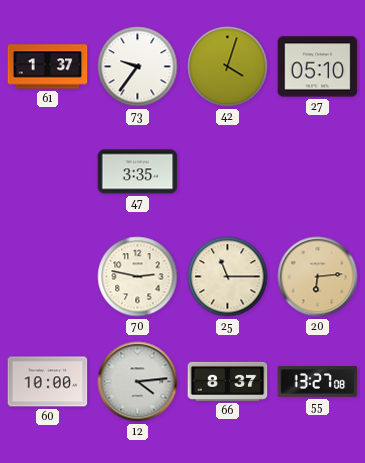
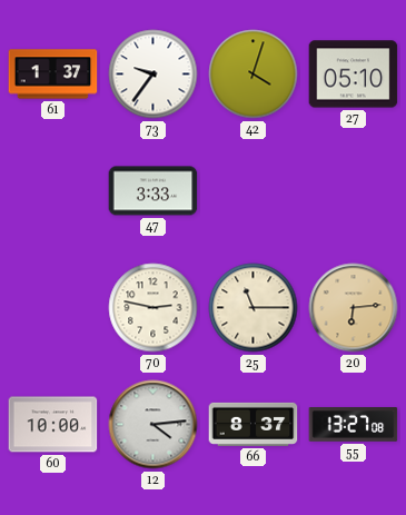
47: 3:35 -> 3:33
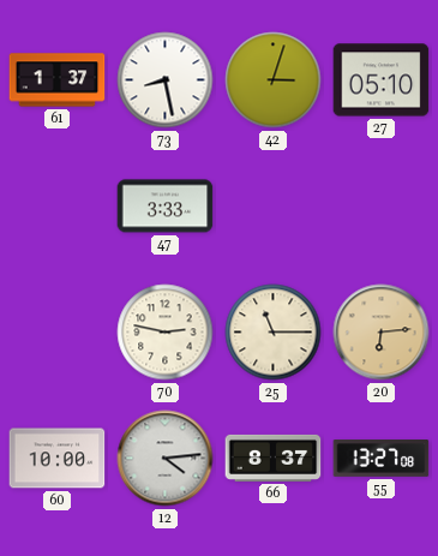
73: 9:36 -> 8:28
42: 4:03 -> 3:03
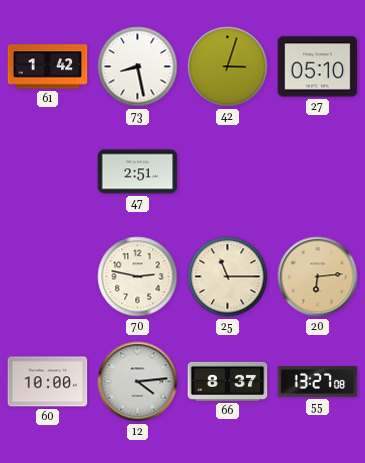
61: 1:37 -> 1:42
47: 3:33 -> 2:51
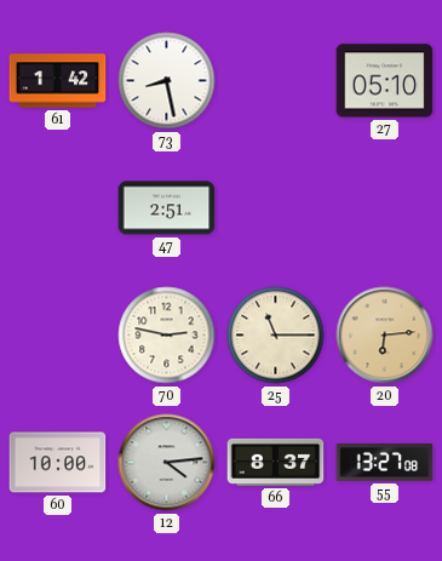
42: 3:03 -> none
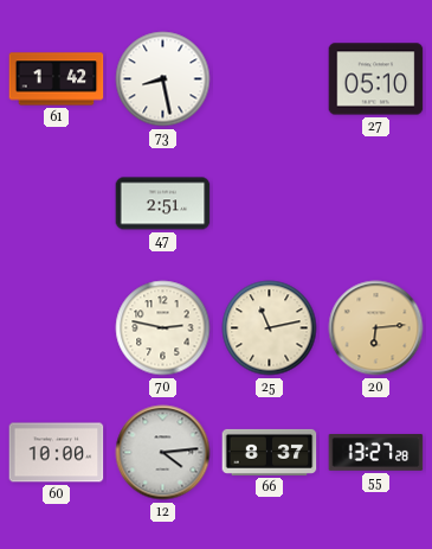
25: 11:15 -> 11:13
55: 13:27:08 -> 13:27:28
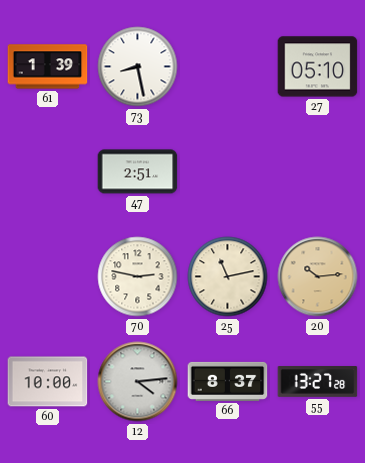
61: 1:42 -> 1:39
20: 6:14 -> 10:14
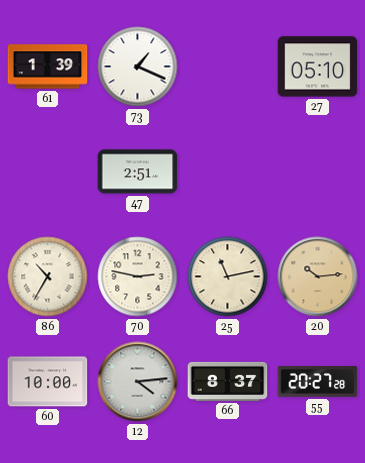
73: 8:28 -> 1:19
86: none -> 10:35
55: 13:27 -> 20:27
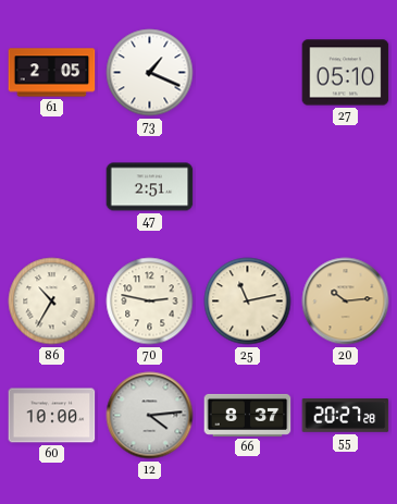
61: 1:39 -> 2:05
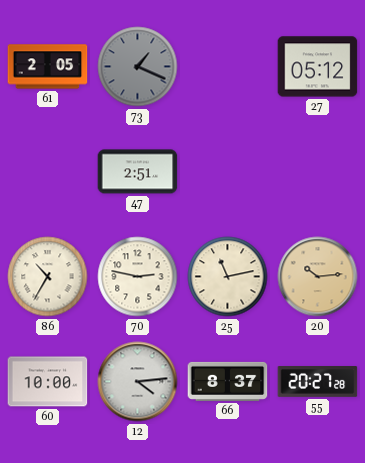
73 dial: white -> grey
27: 05:10 -> 05:12
